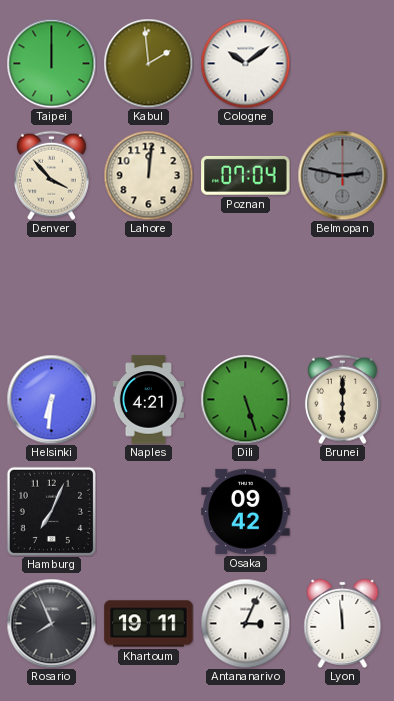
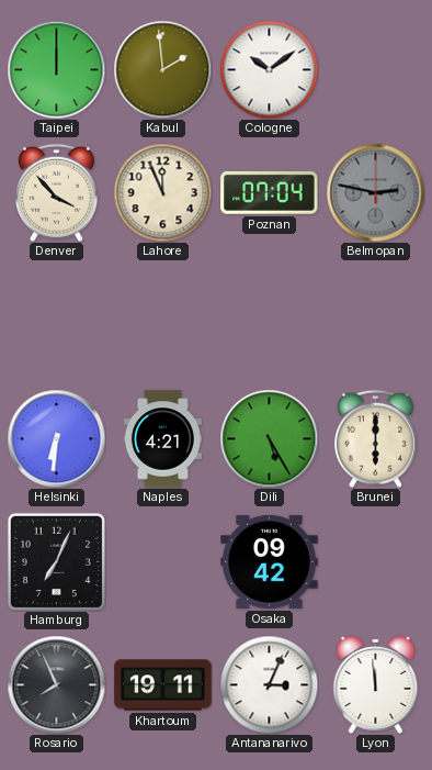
Lahore: 12:01 -> 11:56
Dili: 5:27 -> 5:25
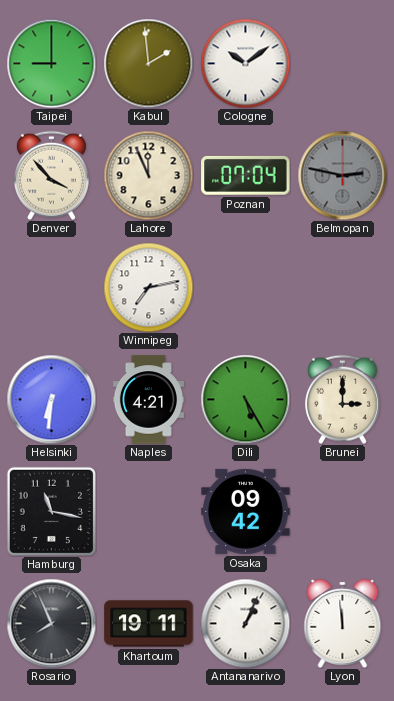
Taipei: 12:00 -> 9:00
Winnipeg: none -> 7:13
Brunei: 6:00 -> 3:00
Hamburg: 7:04 -> 11:17
Antananarivo: 3:04 -> 1:04
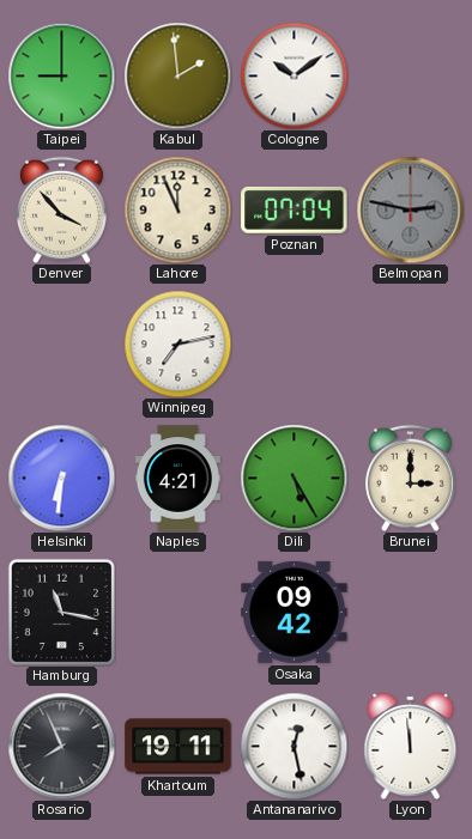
Antananarivo: 1:04 -> 12:28
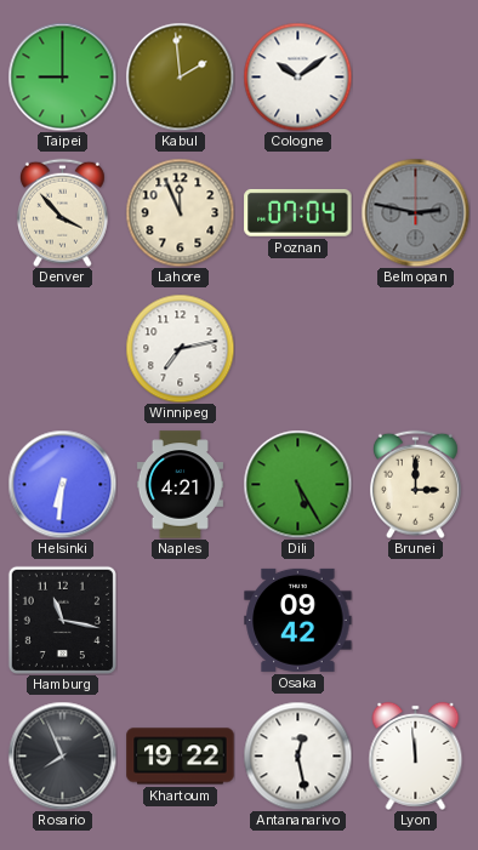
Khartoum: 19:11 -> 19:22
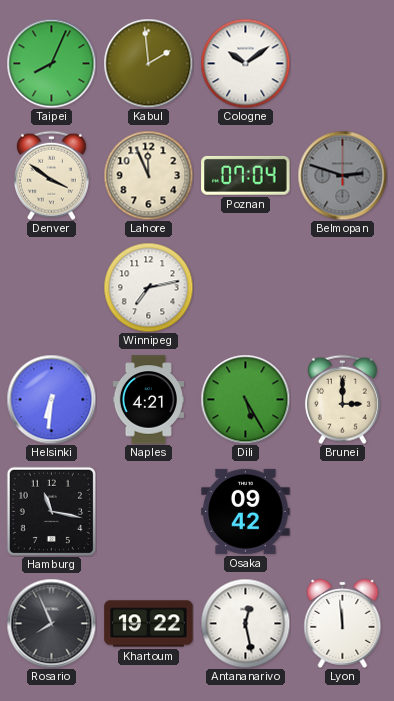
Taipei: 9:00 -> 8:04
Denver: 3:53 -> 3:51
Belmopan: 2:47 -> 2:48
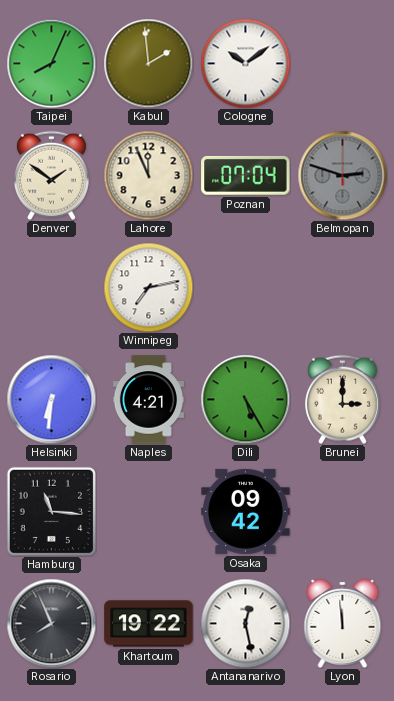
Denver: 3:51 -> 1:51
Hamburg: 11:17 -> 11:16
